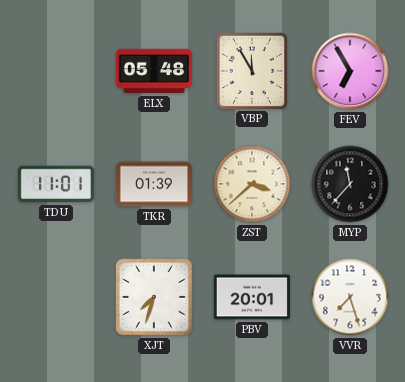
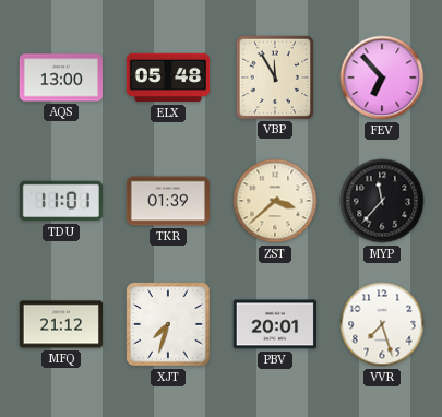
AQS: none -> 13:00
FEV: 6:55 -> 6:53
MFQ: none -> 21:12
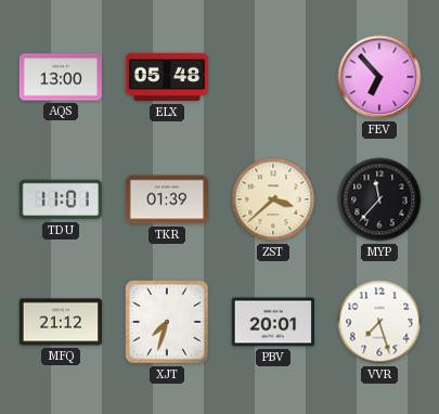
VBP: 11:55 -> none
